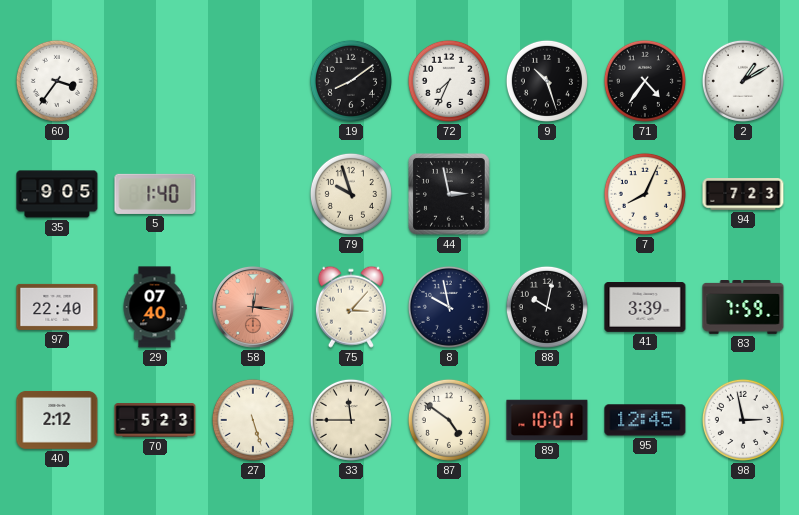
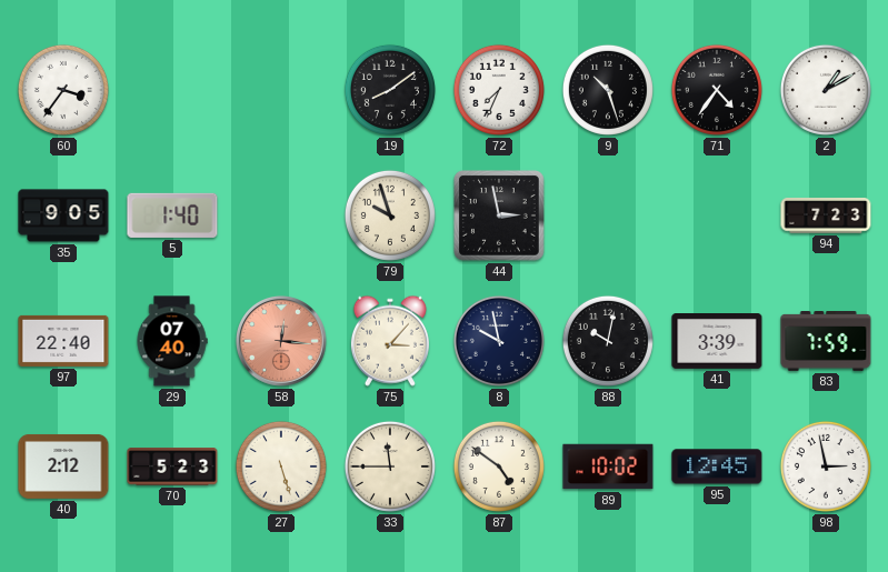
7: 8:04 -> none
89: 10:01 -> 10:02
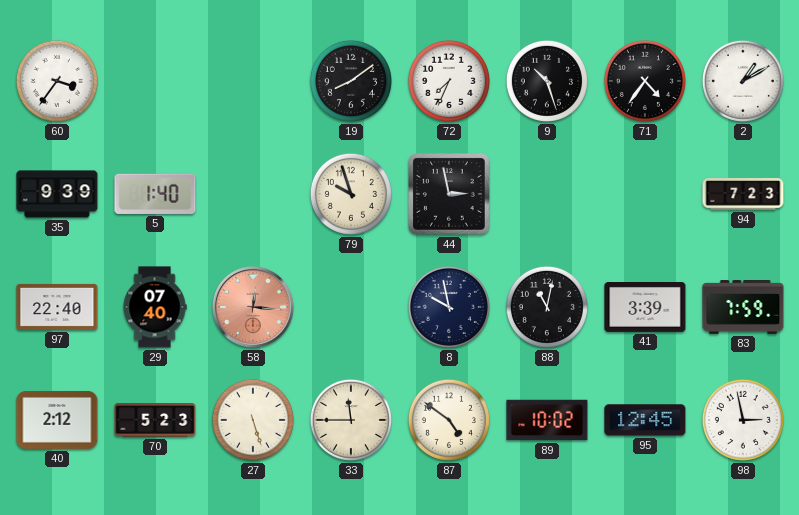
35: 9:05 -> 9:39
75: 3:07 -> none
88: 10:02 -> 11:02
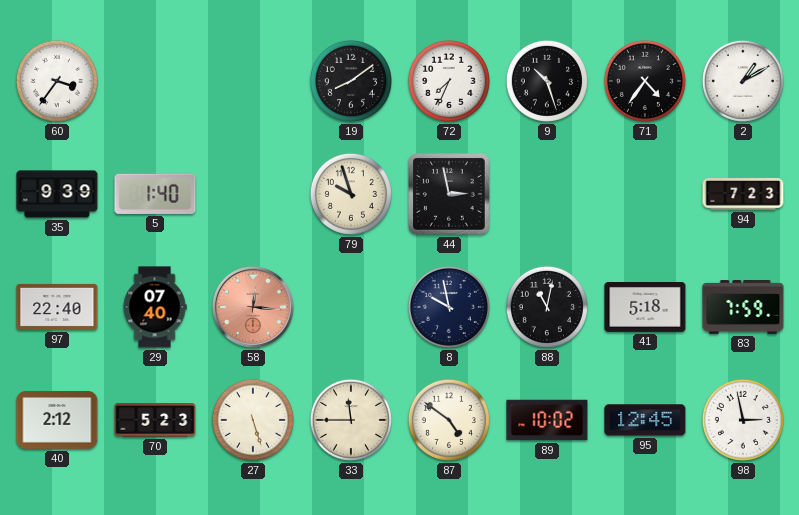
41: 3:39 -> 5:18
